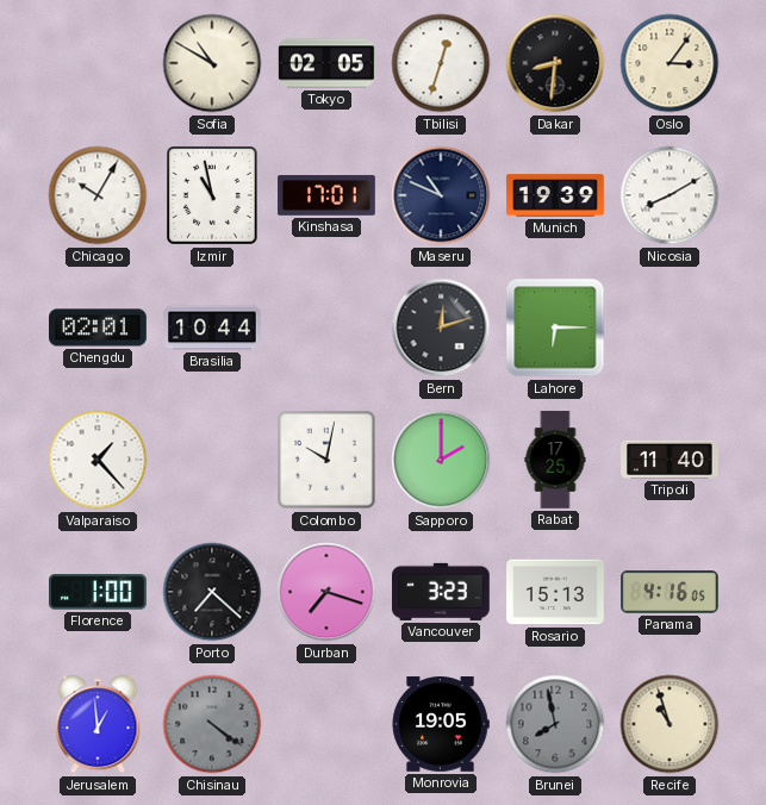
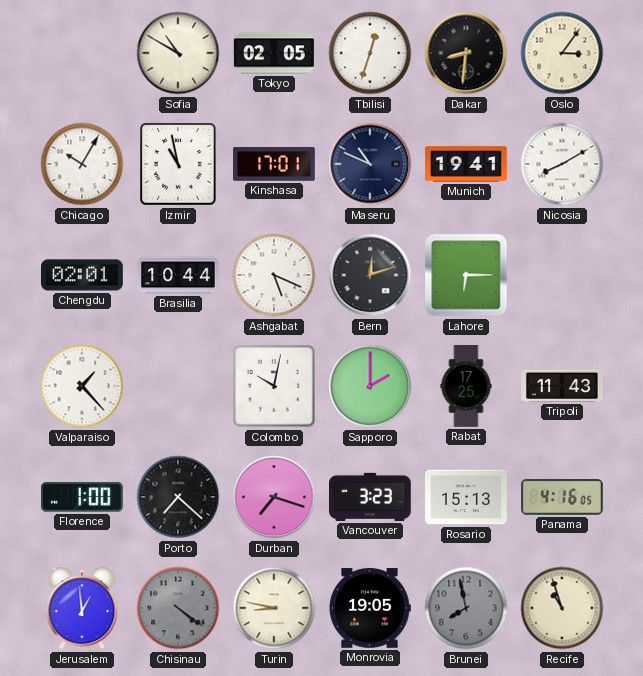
Munich: 19:39 -> 19:41
Ashgabat: none -> 5:19
Tripoli: 11:40 -> 11:43
Turin: none -> 8:47
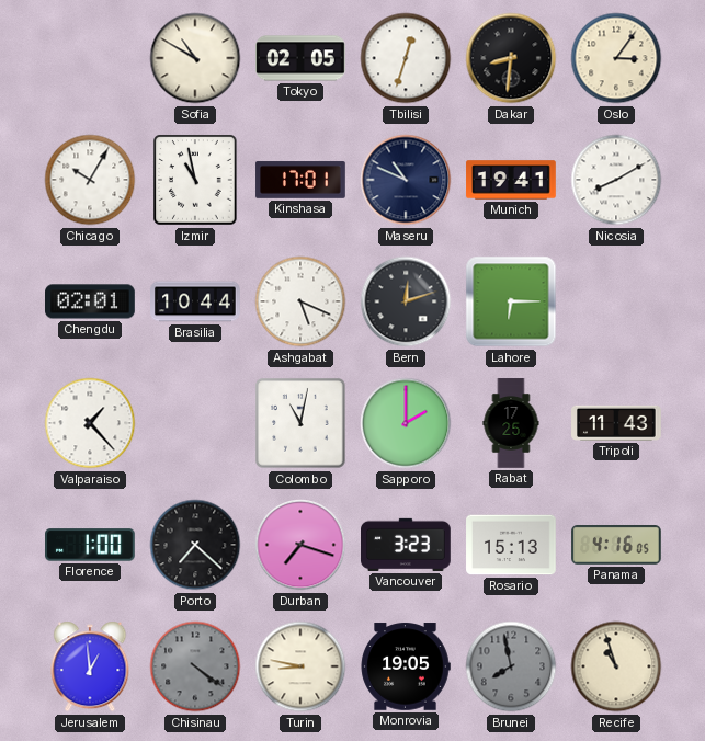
Colombo: 10:02 -> 11:02
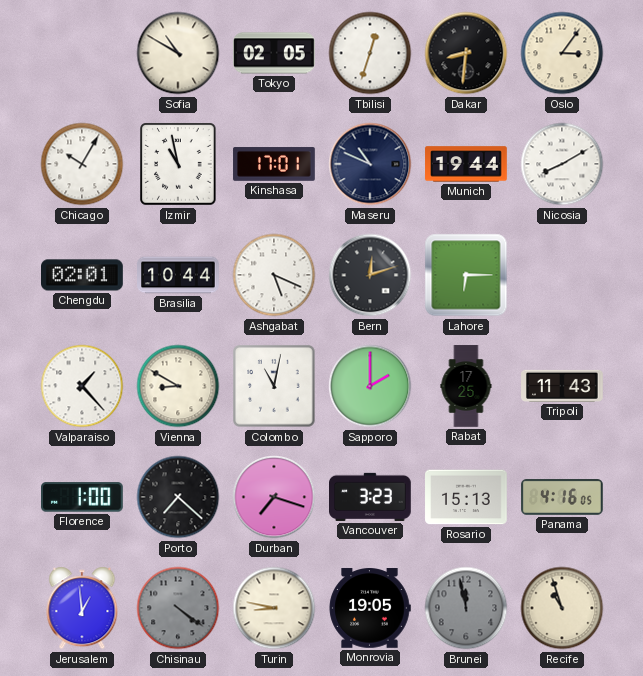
Munich: 19:41 -> 19:44
Vienna: none -> 8:50
Brunei: 7:58 -> 11:58
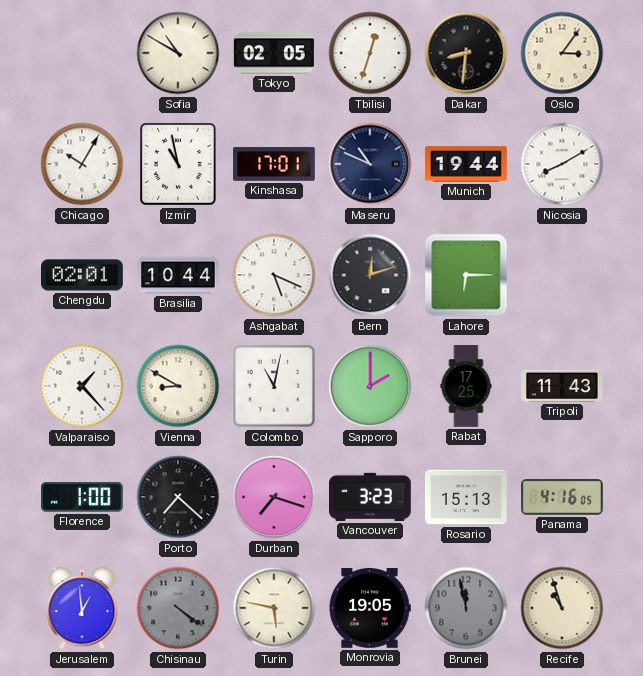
Turin: 8:47 -> 5:47
